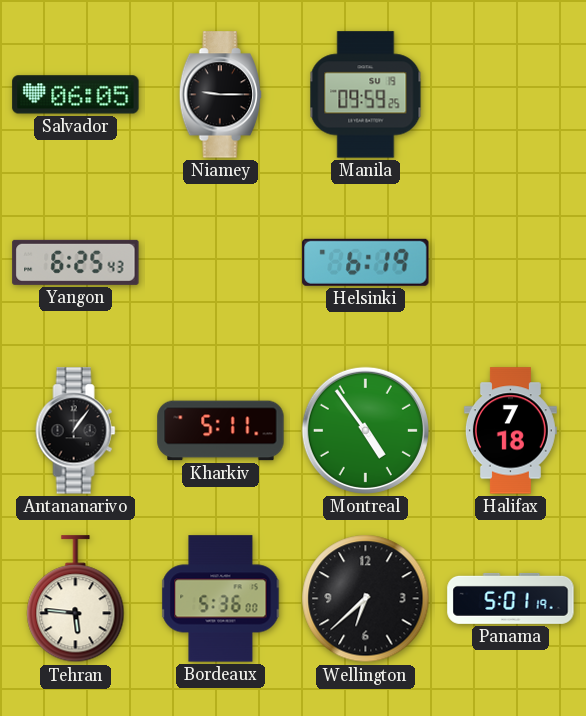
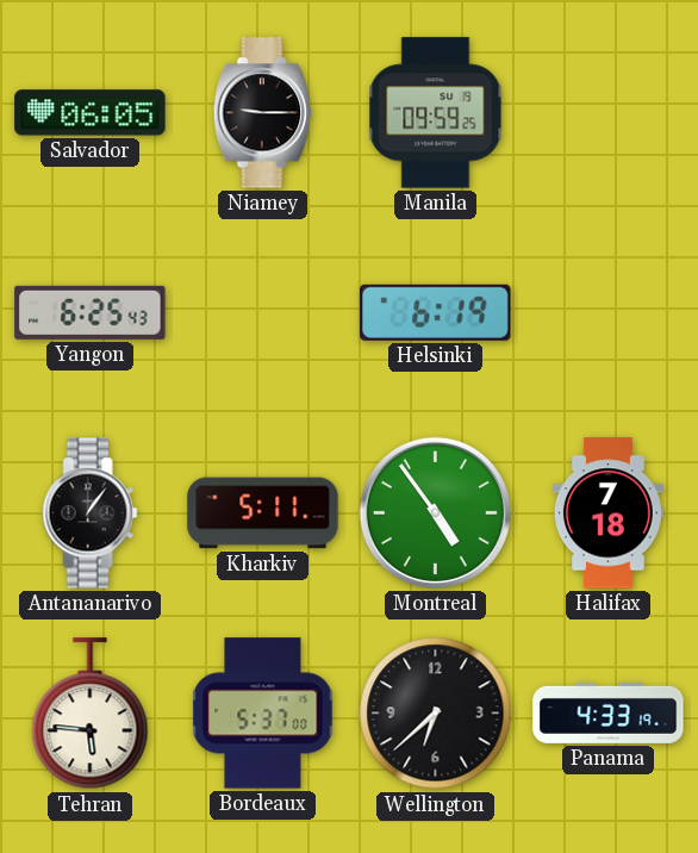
Bordeaux: 5:36 -> 5:37
Panama: 5:01 -> 4:33
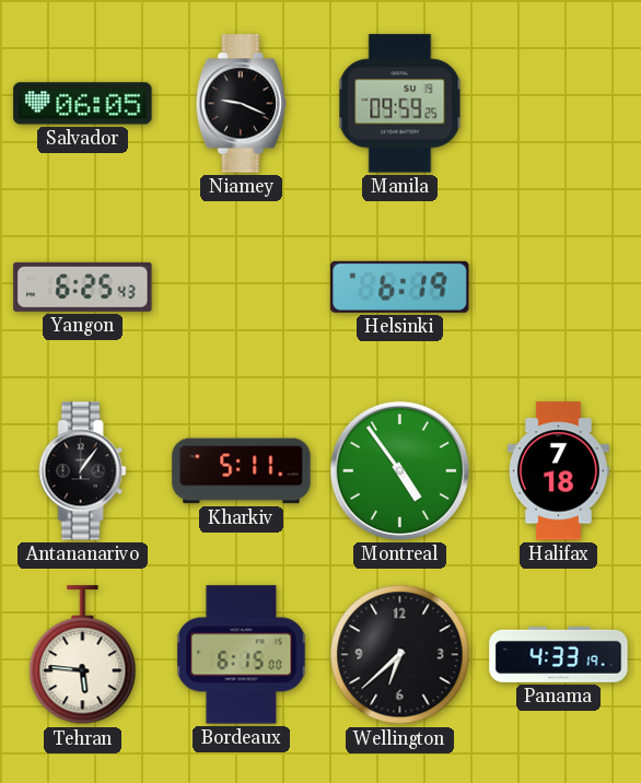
Niamey: 9:15 -> 9:19
Bordeaux: 5:37 -> 6:15
